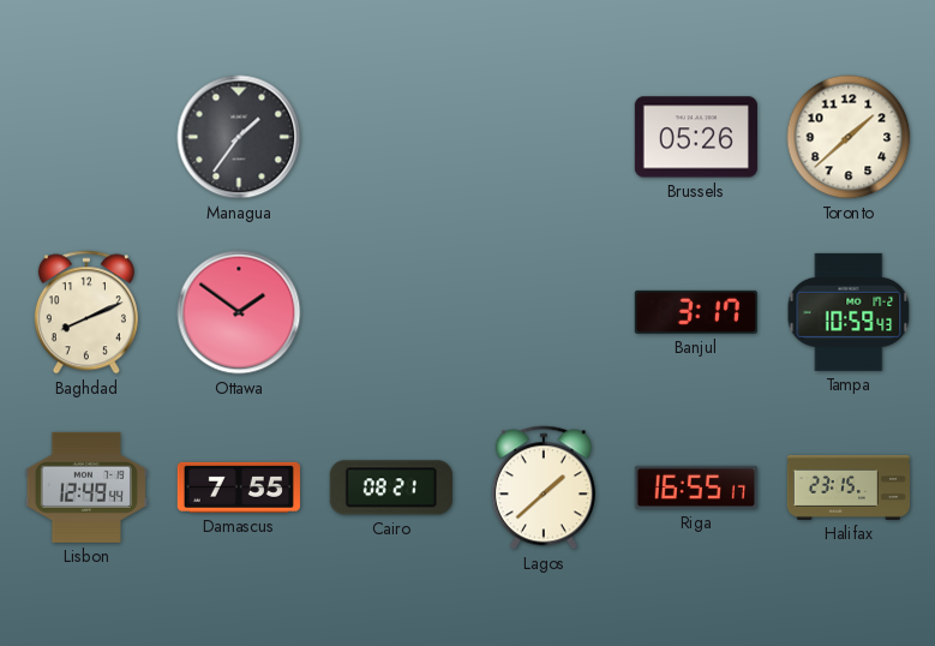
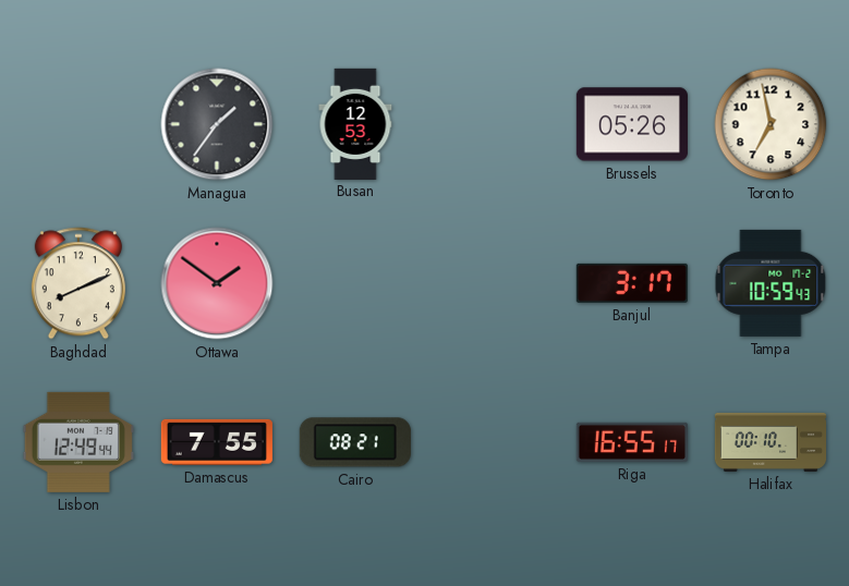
Busan: none -> 12:53
Toronto: 1:38 -> 6:58
Lagos: 1:38 -> none
Halifax: 23:15 -> 00:10
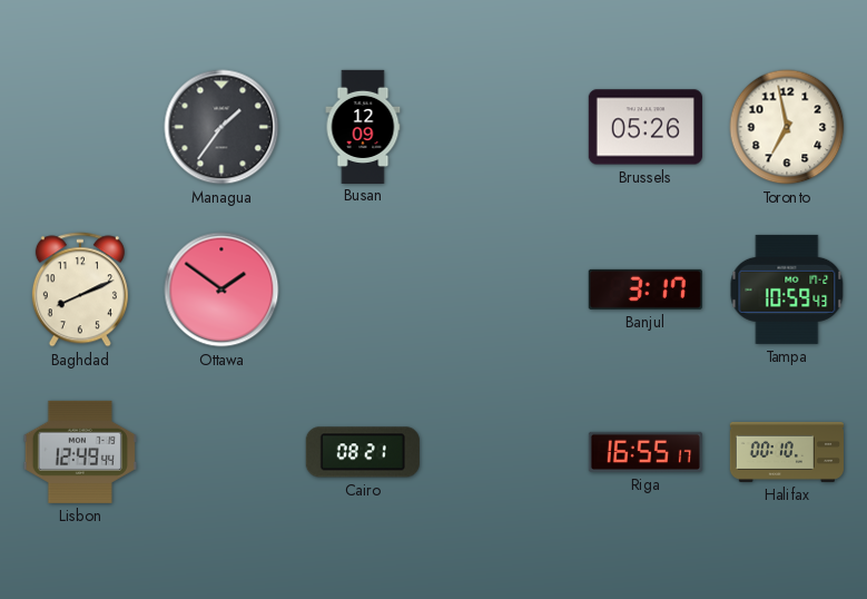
Busan: 12:53 -> 12:09
Damascus: 7:55 -> none
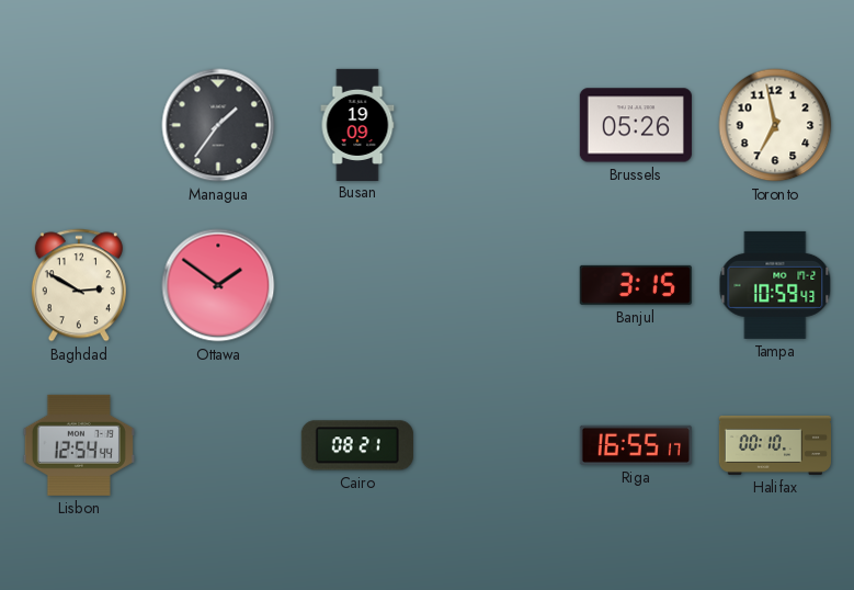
Busan: 12:09 -> 19:09
Baghdad: 8:11 -> 2:50
Banjul: 3:17 -> 3:15
Lisbon: 12:49 -> 12:54
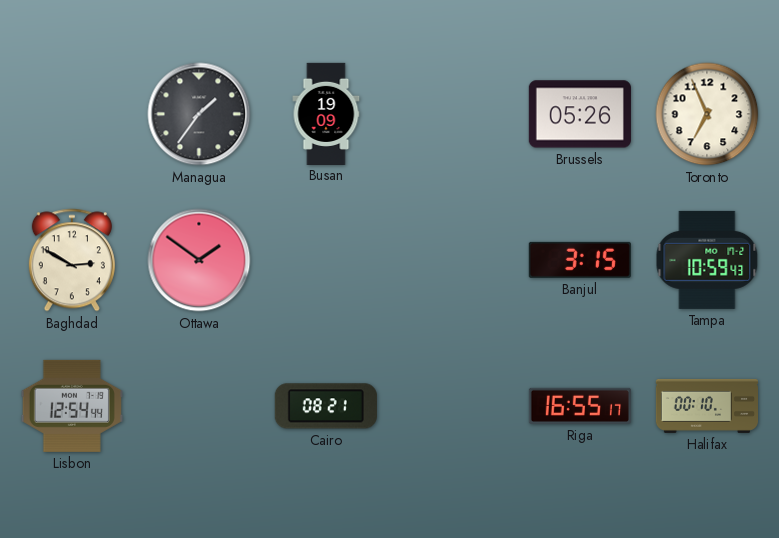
Toronto: 6:58 -> 6:56
